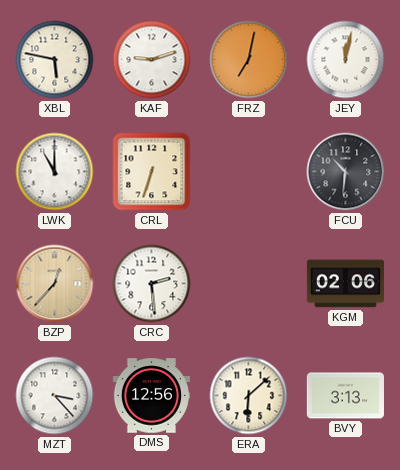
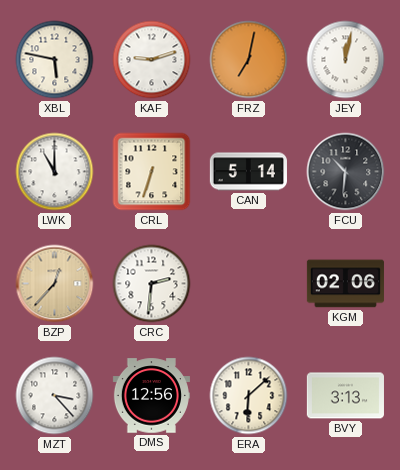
CAN: none -> 5:14
CRC: 2:29 -> 2:31
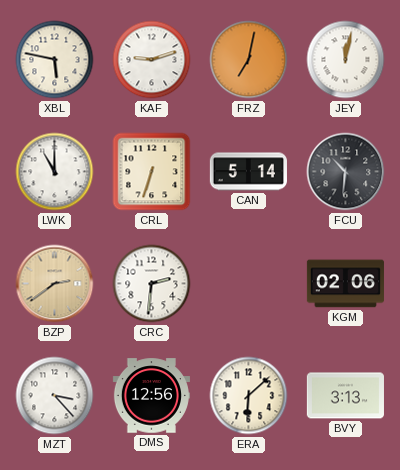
BZP: 12:37 -> 2:39
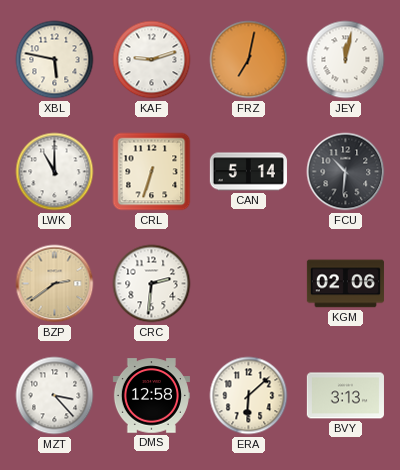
DMS: 12:56 -> 12:58
